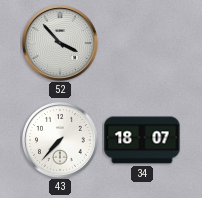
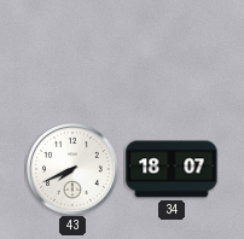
52: 3:53 -> none
43: 7:37 -> 7:41
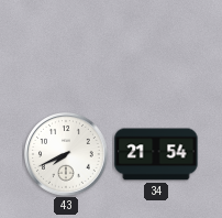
34: 18:07 -> 21:54
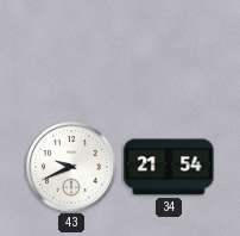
43: 7:41 -> 9:41
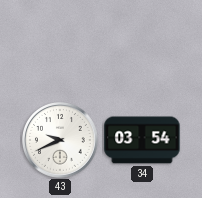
34: 21:54 -> 03:54
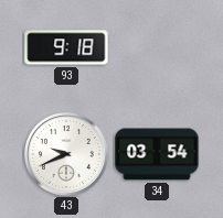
93: none -> 9:18
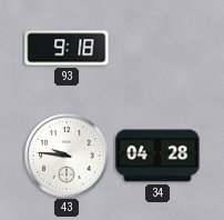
43: 9:41 -> 9:46
34: 03:54 -> 04:28
